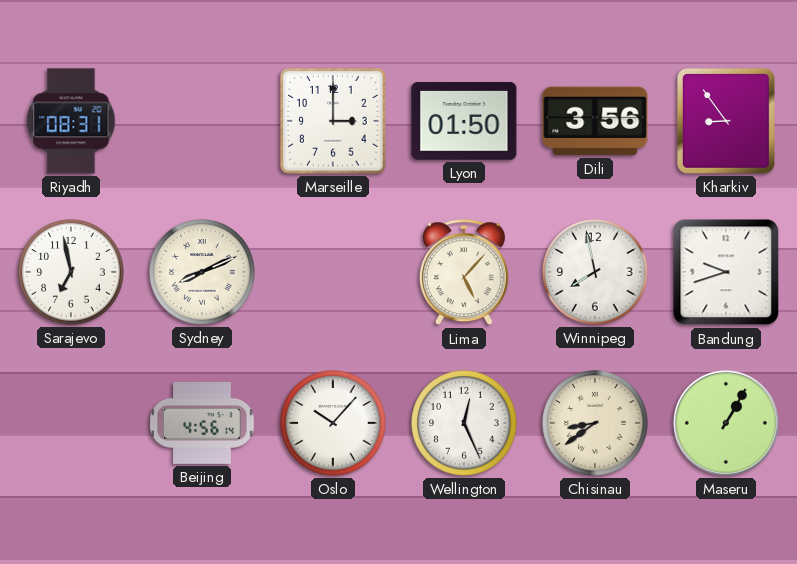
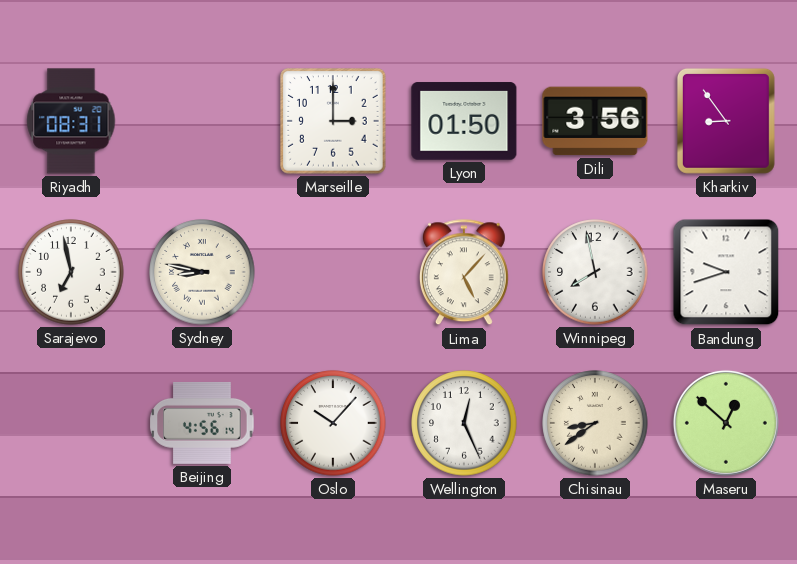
Sydney: 8:11 -> 8:47
Maseru: 1:05 -> 12:52
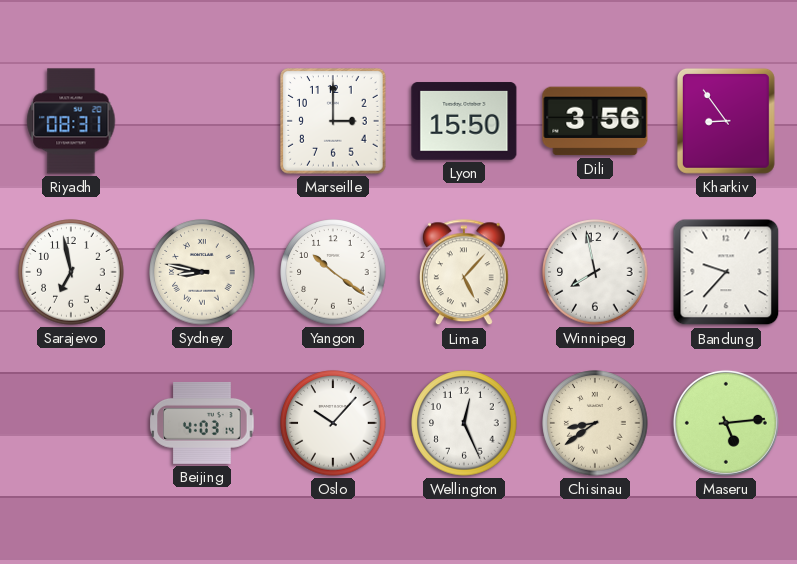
Lyon: 01:50 -> 15:50
Yangon: none -> 10:21
Bandung: 9:42 -> 9:37
Beijing: 4:56 -> 4:03
Maseru: 12:52 -> 5:14
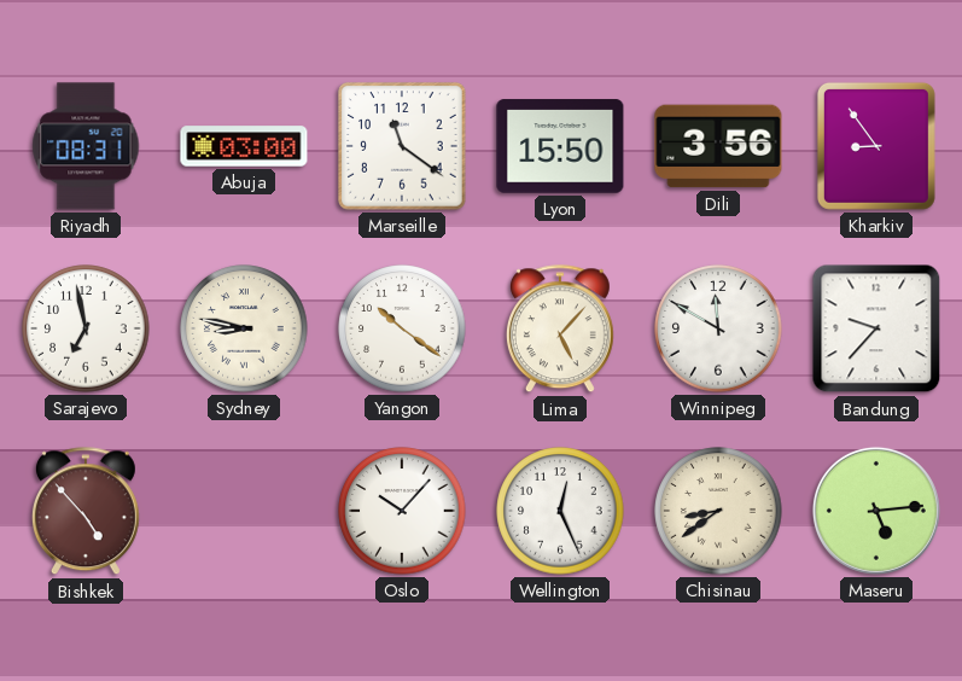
Abuja: none -> 03:00
Marseille: 3:00 -> 11:21
Winnipeg: 7:58 -> 11:50
Bishkek: none -> 4:53
Beijing: 4:03 -> none
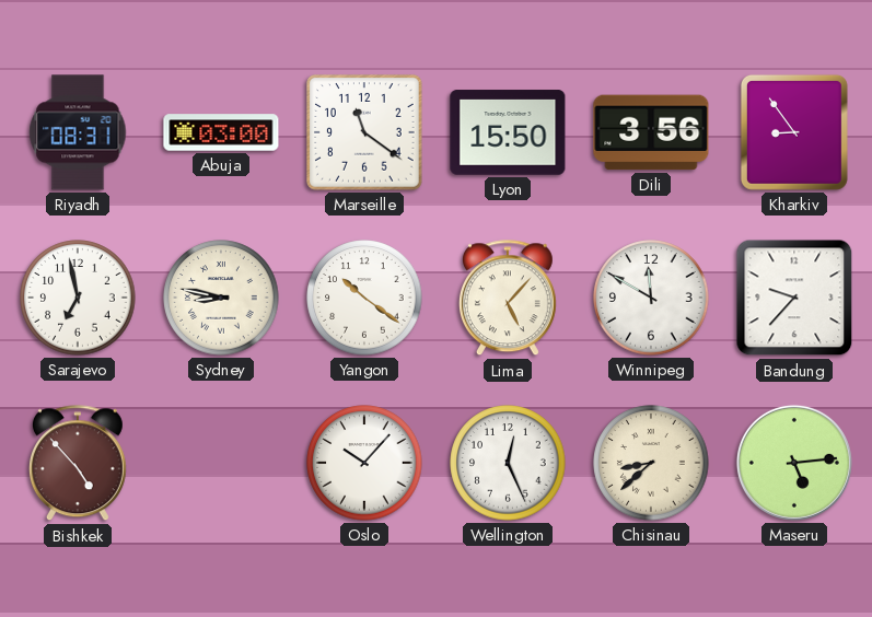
Chisinau: 8:39 -> 8:38
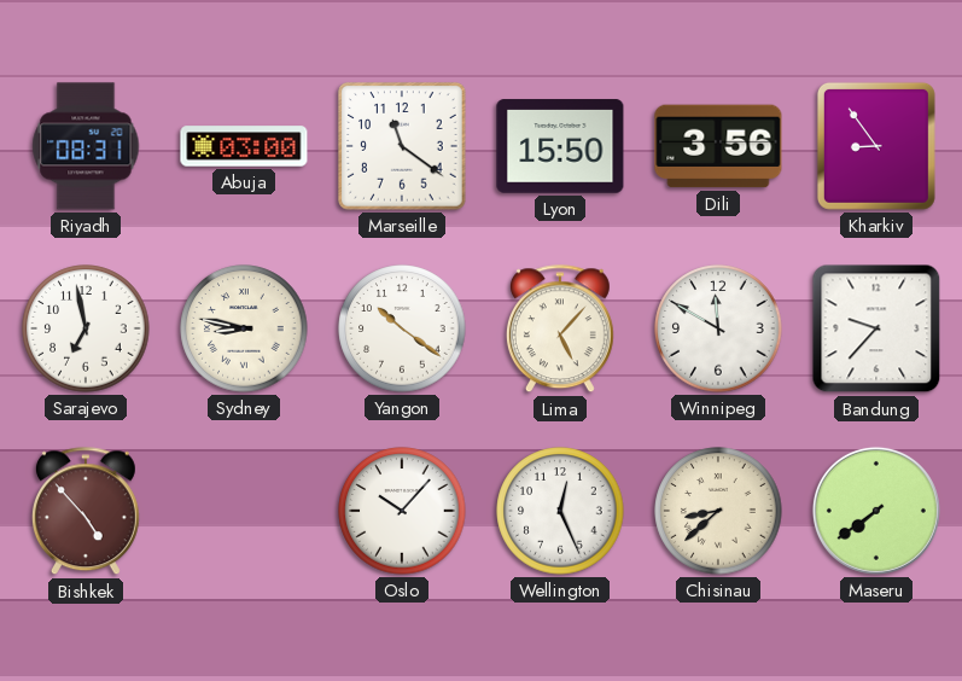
Maseru: 5:14 -> 7:39
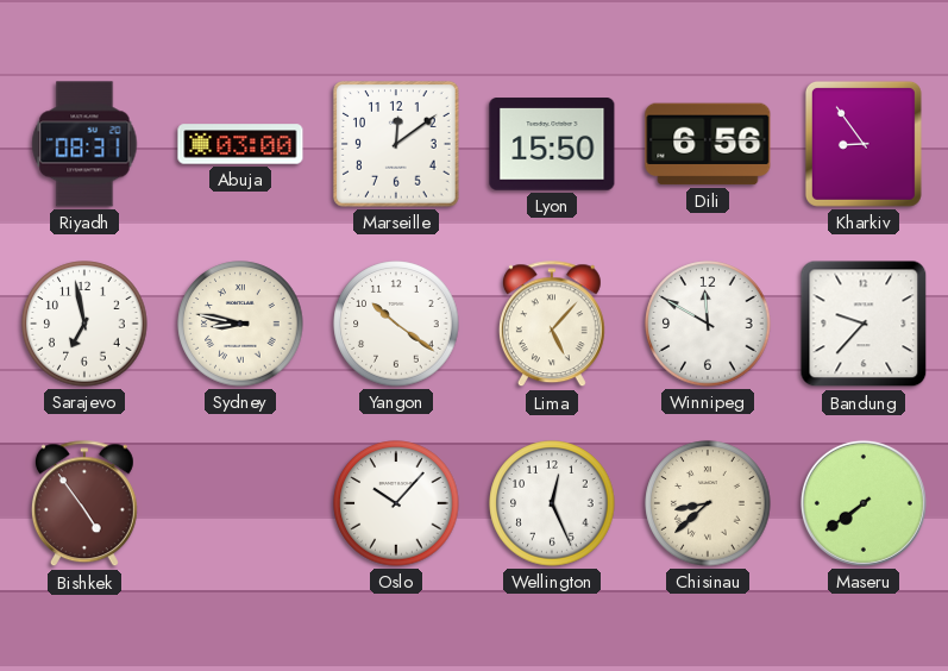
Marseille: 11:21 -> 12:09
Dili: 3:56 -> 6:56
Bishkek: 4:53 -> 4:54
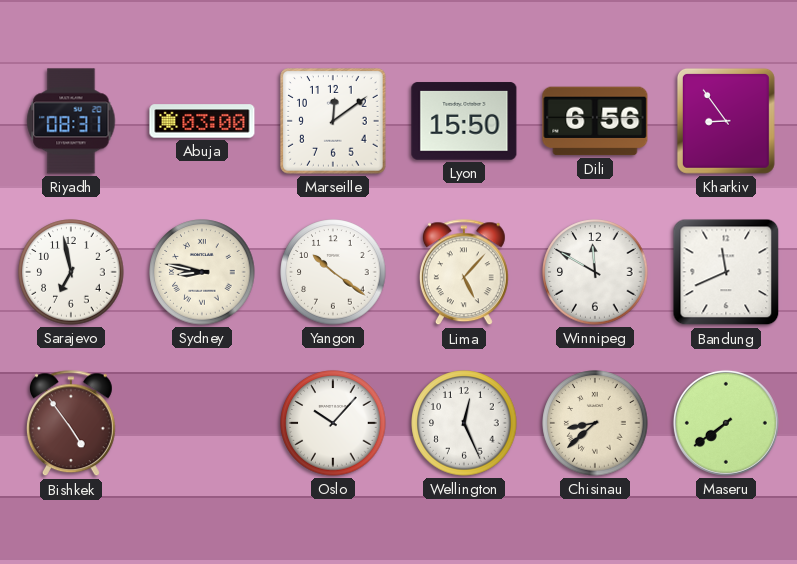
Bandung: 9:37 -> 11:41
